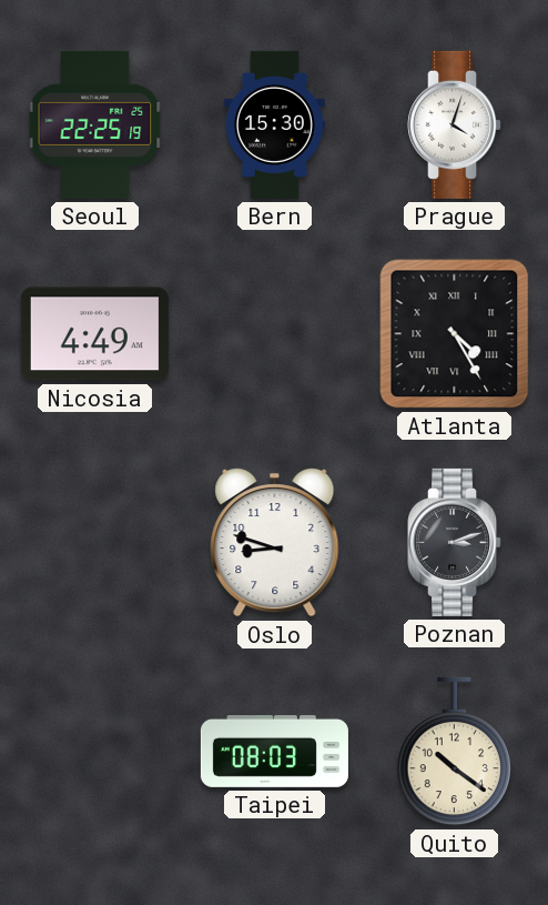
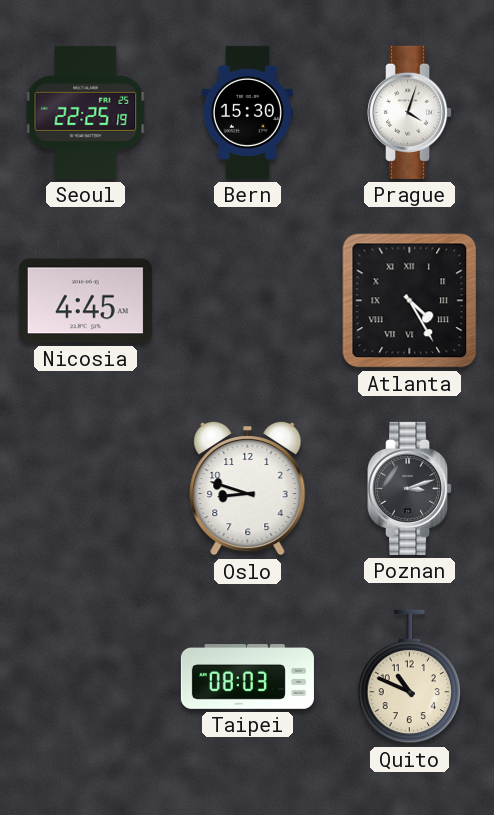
Nicosia: 4:49 -> 4:45
Quito: 10:21 -> 10:49
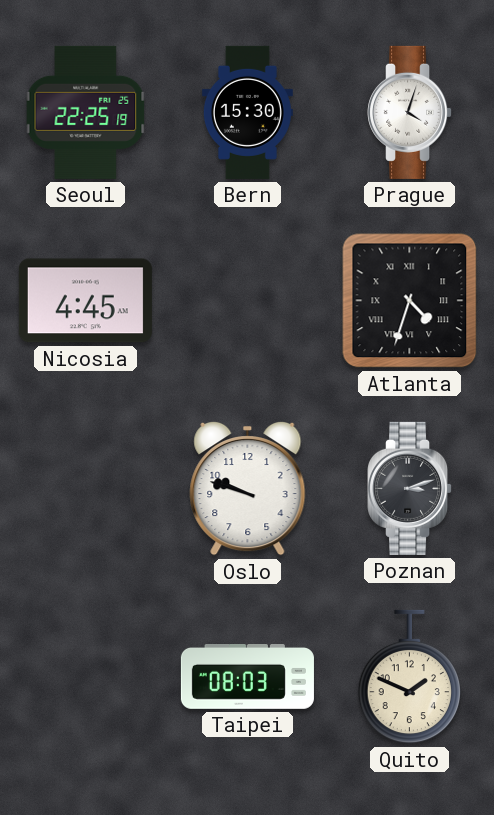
Atlanta: 4:25 -> 4:33
Oslo: 8:48 -> 9:48
Quito: 10:49 -> 1:49
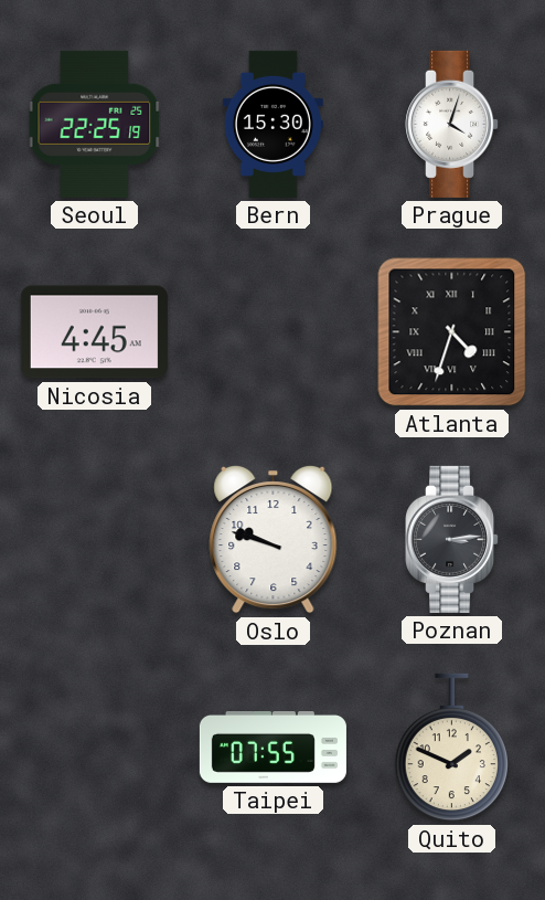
Poznan: 3:12 -> 3:14
Taipei: 08:03 -> 07:55
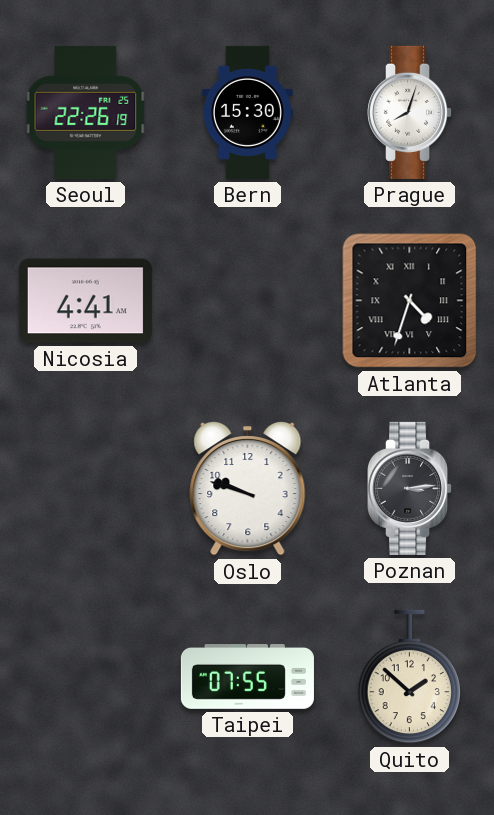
Seoul: 22:25 -> 22:26
Prague: 4:03 -> 8:03
Nicosia: 4:45 -> 4:41
Quito: 1:49 -> 1:52
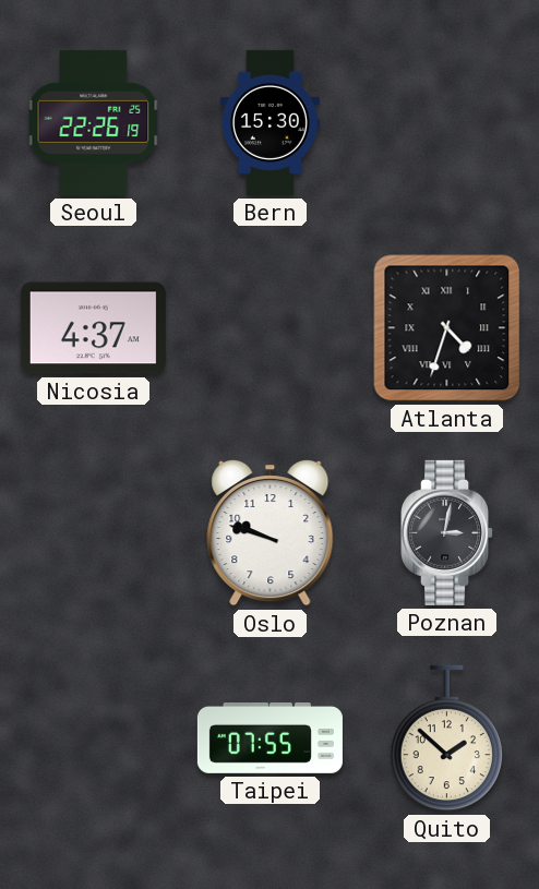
Prague: 8:03 -> none
Nicosia: 4:41 -> 4:37
Poznan: 3:14 -> 3:02
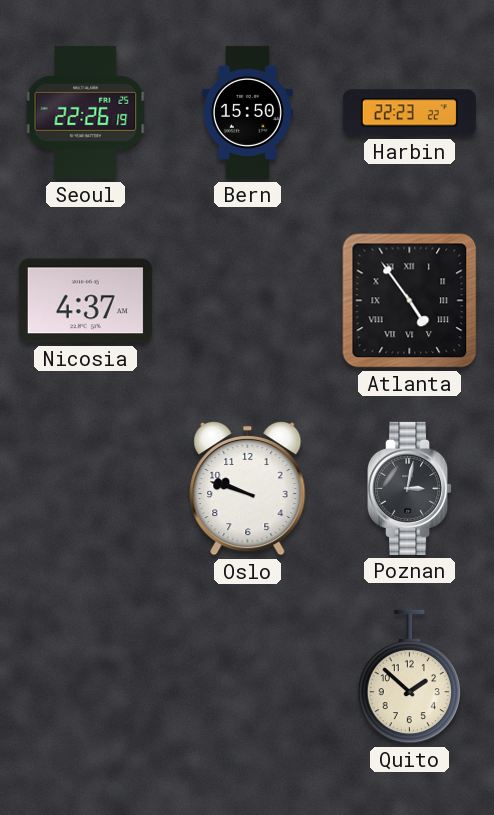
Bern: 15:30 -> 15:50
Harbin: none -> 22:23
Atlanta: 4:33 -> 4:54
Taipei: 07:55 -> none
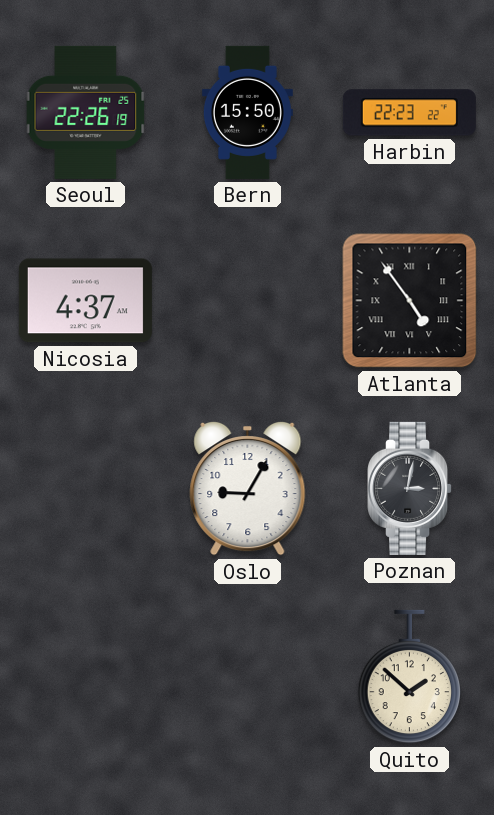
Oslo: 9:48 -> 9:05
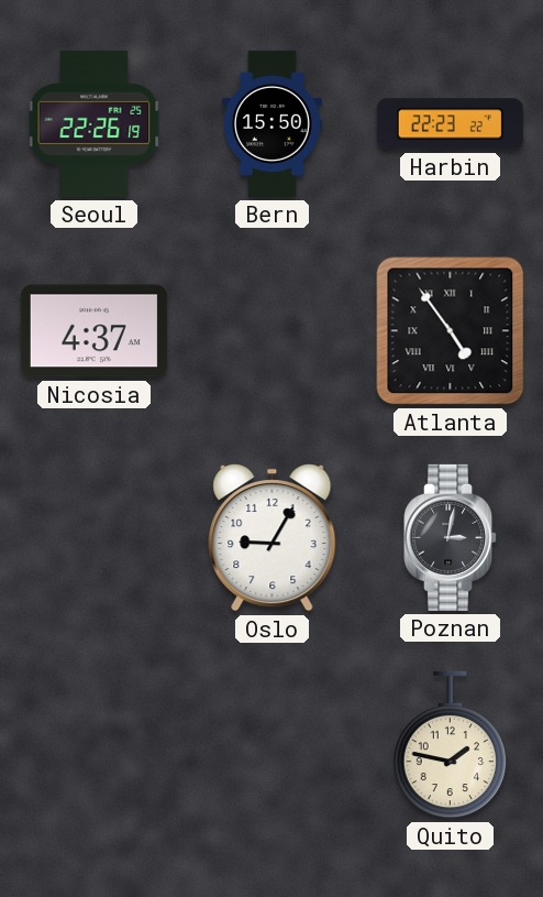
Quito: 1:52 -> 1:47
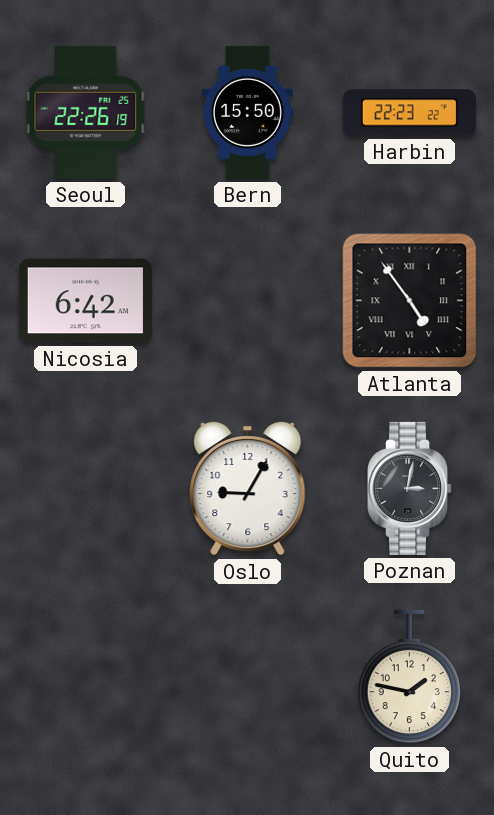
Nicosia: 4:37 -> 6:42
